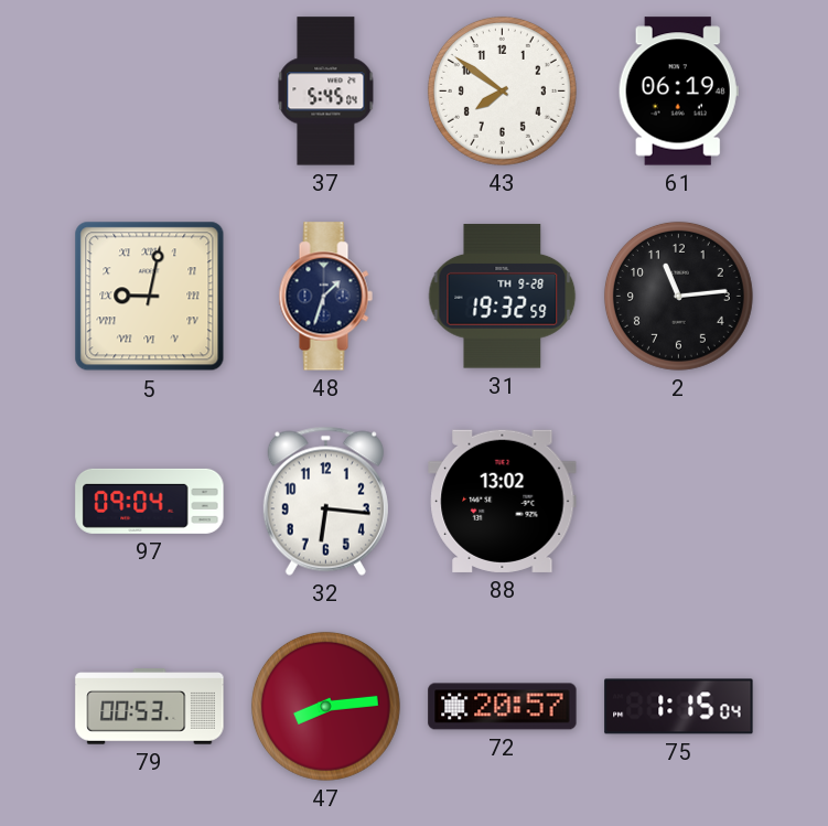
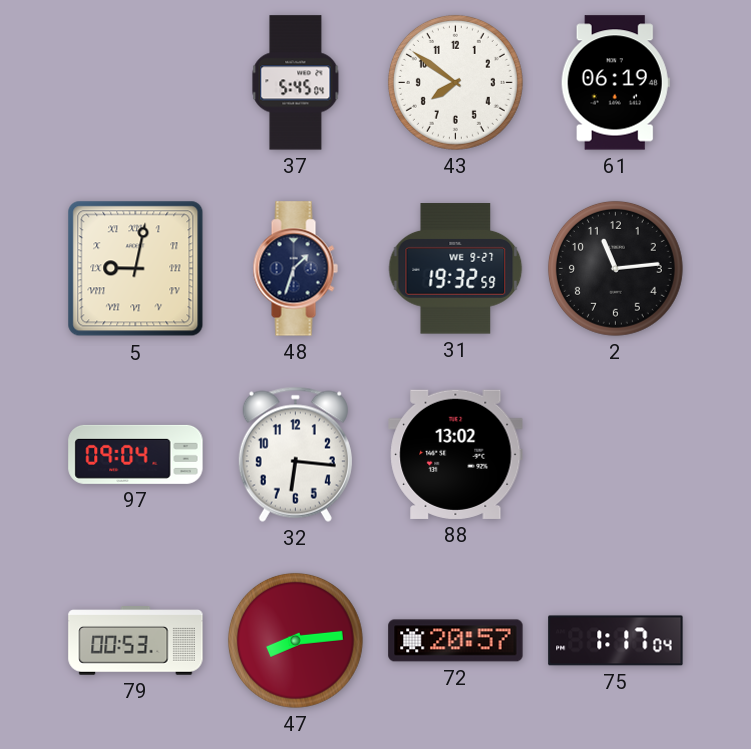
31 date: TH 9-28 -> WE 9-27
75: 1:15 -> 1:17
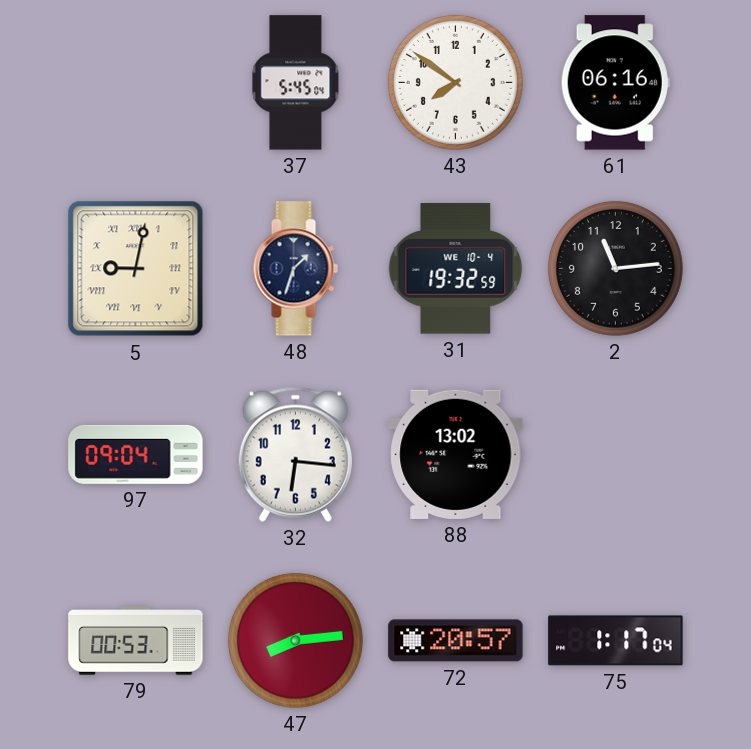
61: 06:19 -> 06:16
31 date: WE 9-27 -> WE 10-4
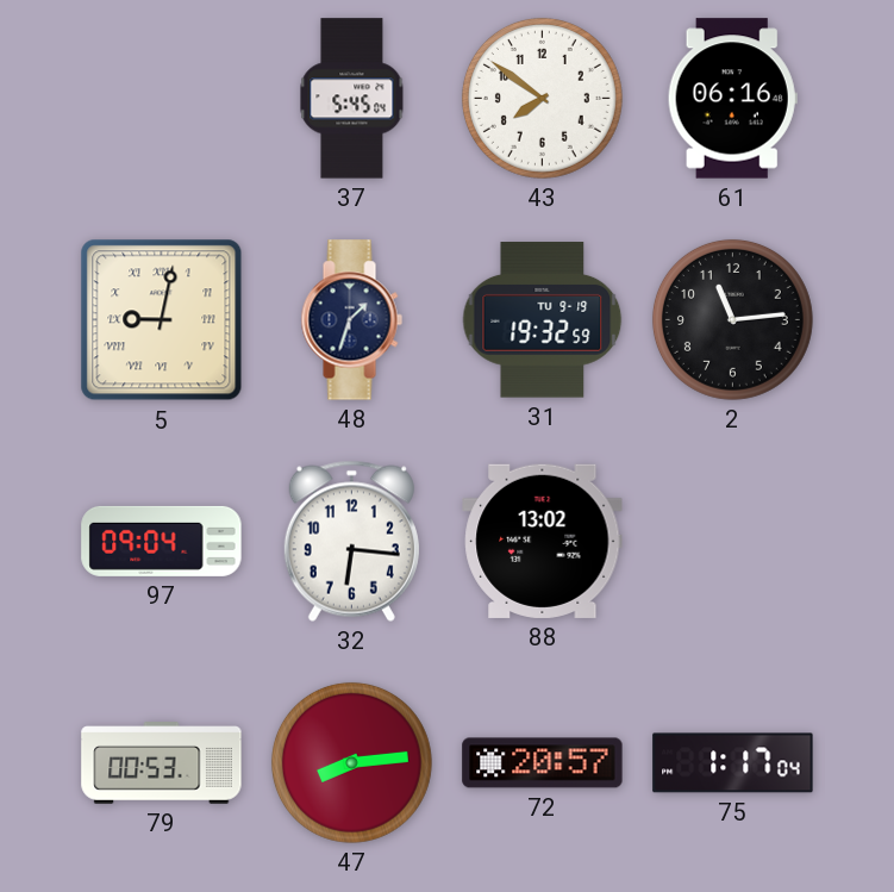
31 date: WE 10-4 -> TU 9-19
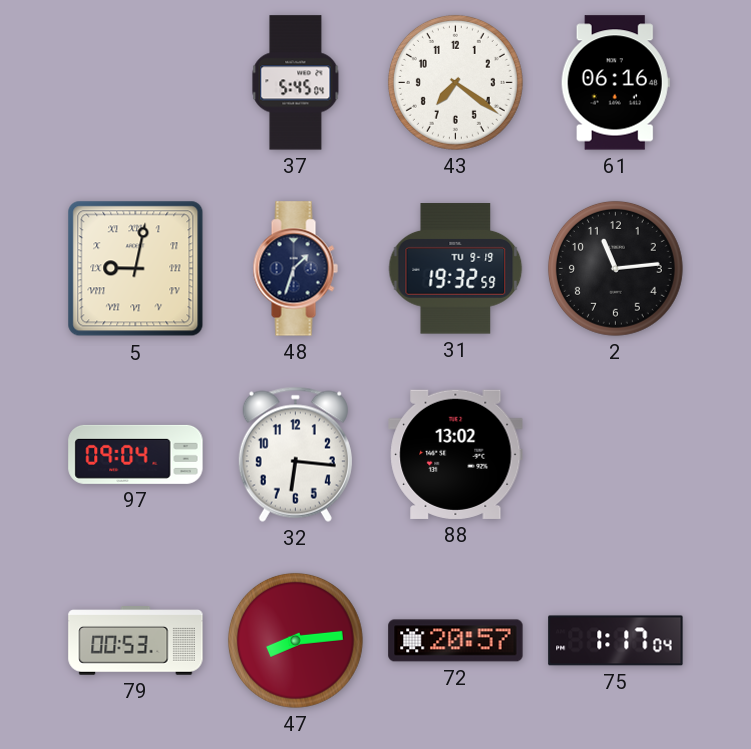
43: 7:51 -> 7:21
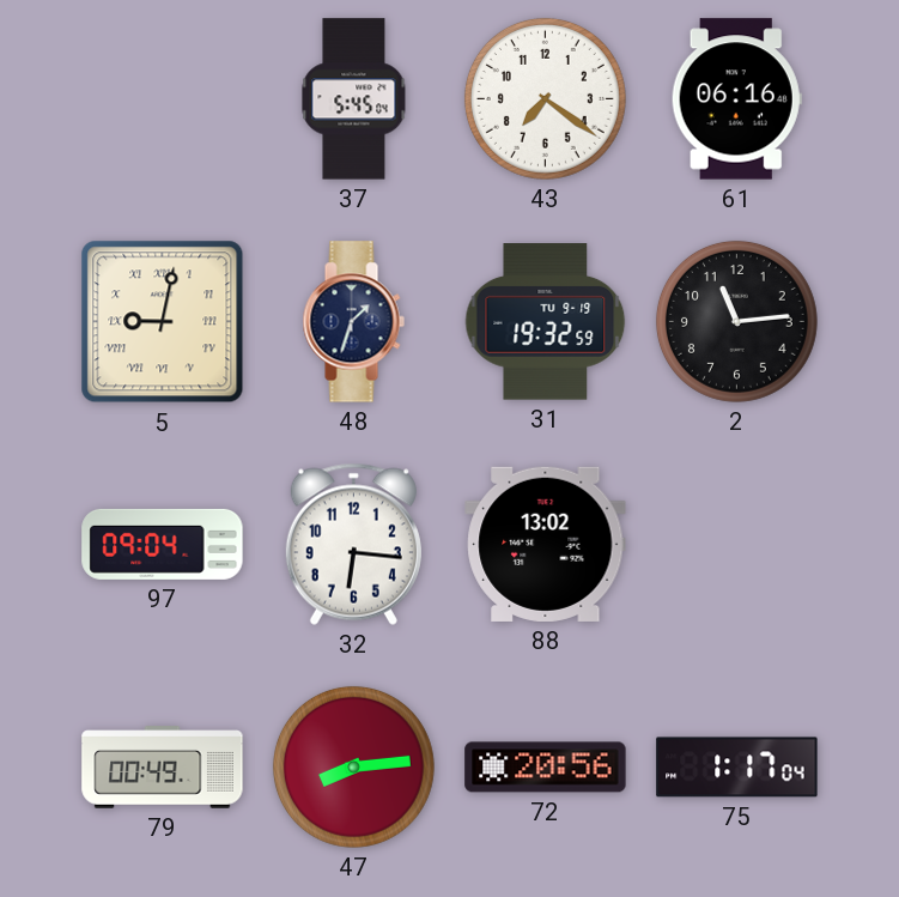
79: 00:53 -> 00:49
72: 20:57 -> 20:56
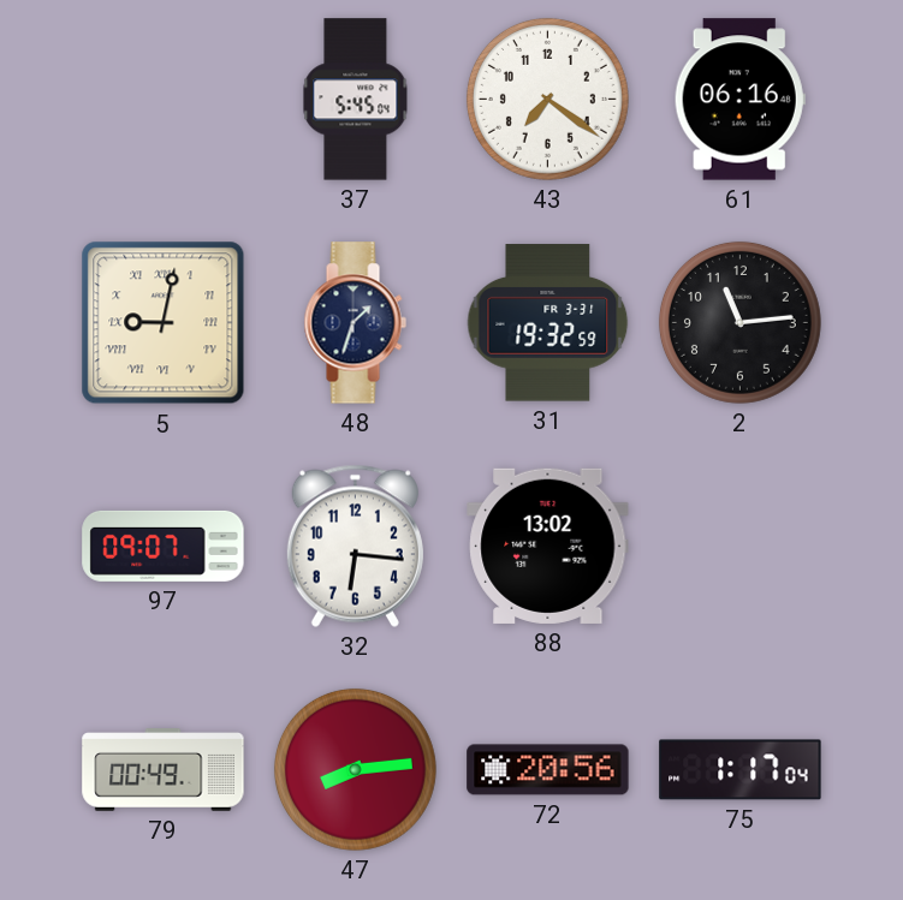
31 date: TU 9-19 -> FR 3-31
97: 09:04 -> 09:07
